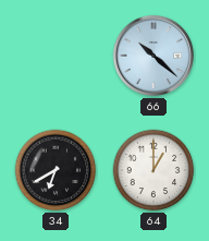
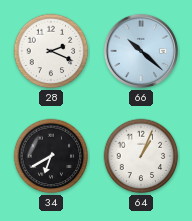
28: none -> 2:19
64: 1:00 -> 1:04
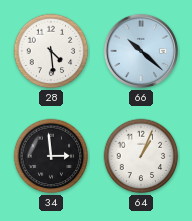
28: 2:19 -> 4:29
34: 6:40 -> 2:59
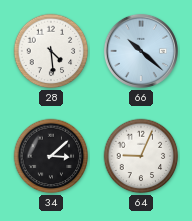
34: 2:59 -> 3:08
64: 1:04 -> 9:04
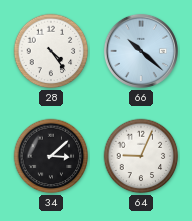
28: 4:29 -> 4:24
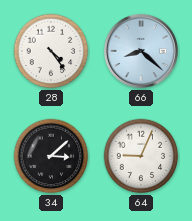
66: 10:22 -> 8:22
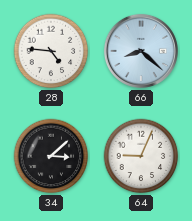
28: 4:24 -> 4:46
